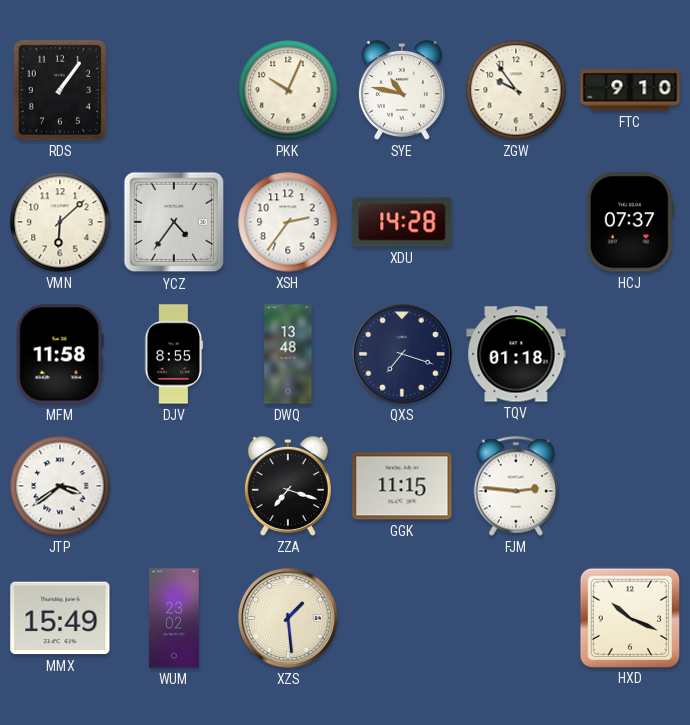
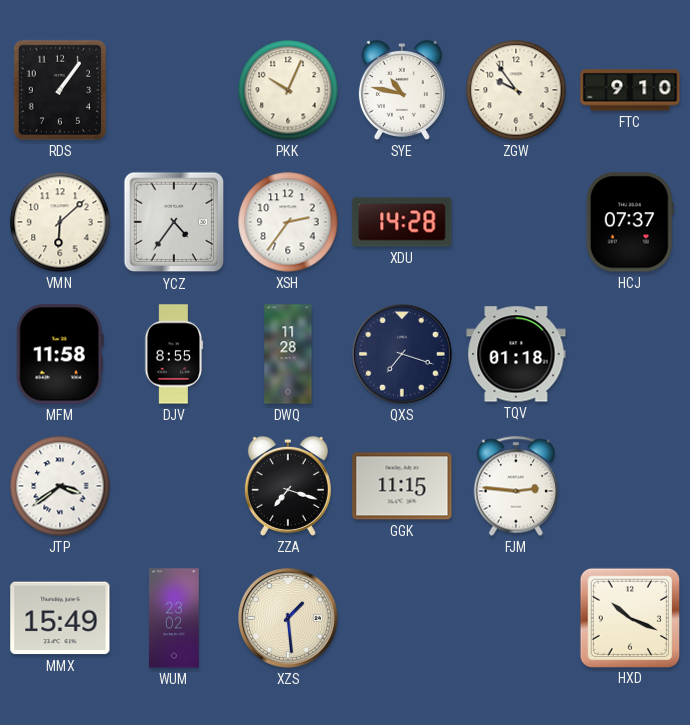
DWQ: 13:48 -> 11:28
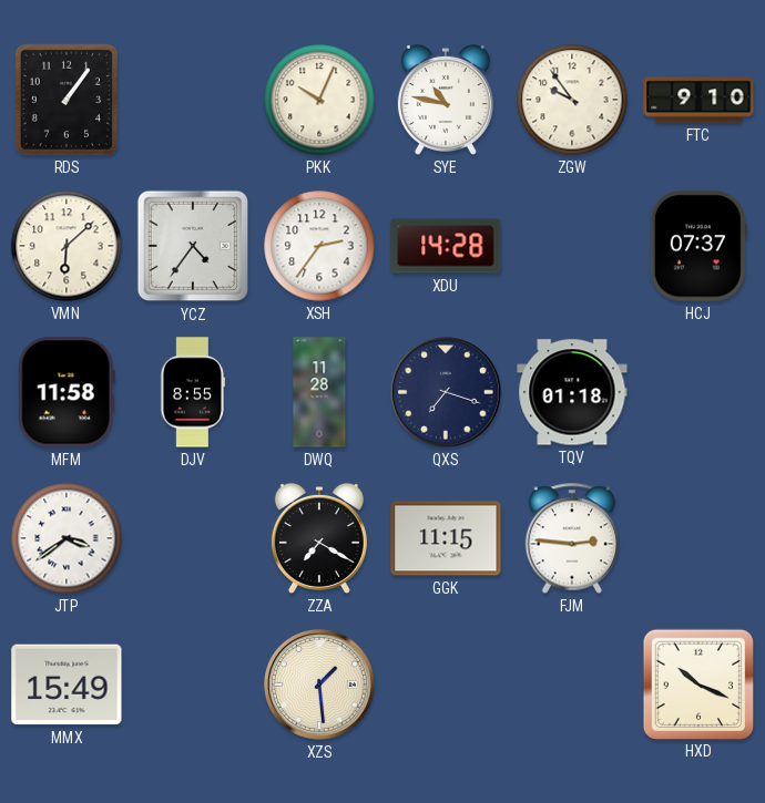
ZZA: 7:18 -> 7:20
WUM: 23:02 -> none
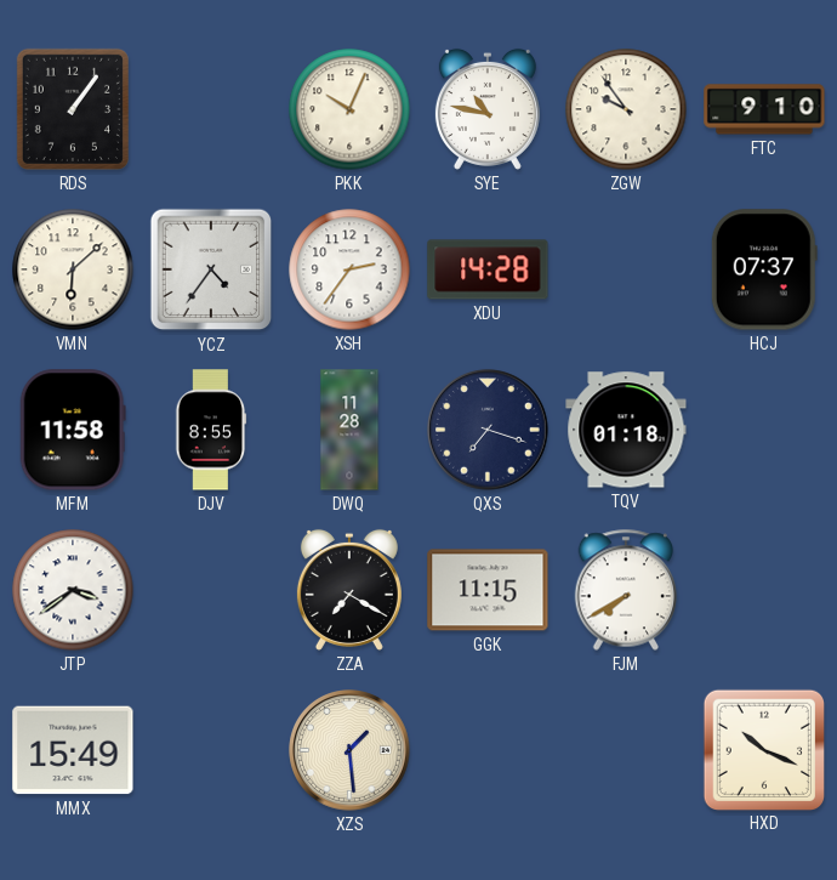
FJM: 2:46 -> 7:40
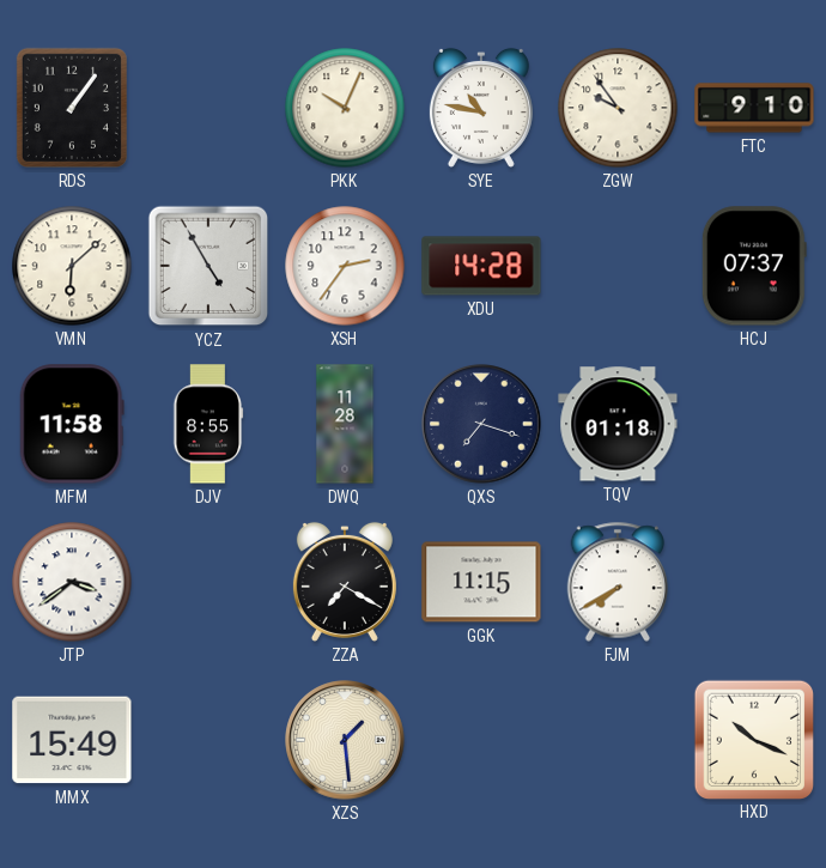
YCZ: 4:36 -> 4:55
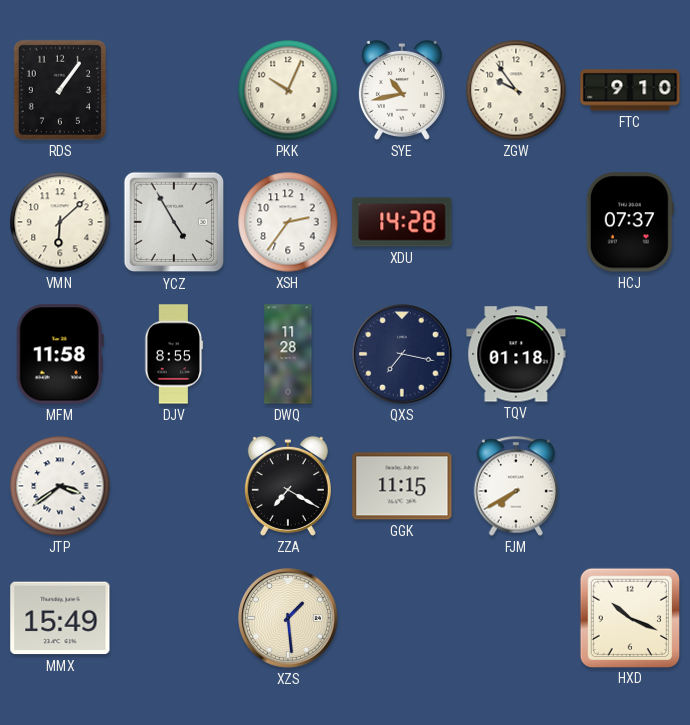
SYE: 10:47 -> 10:43
QXS: 7:18 -> 7:17
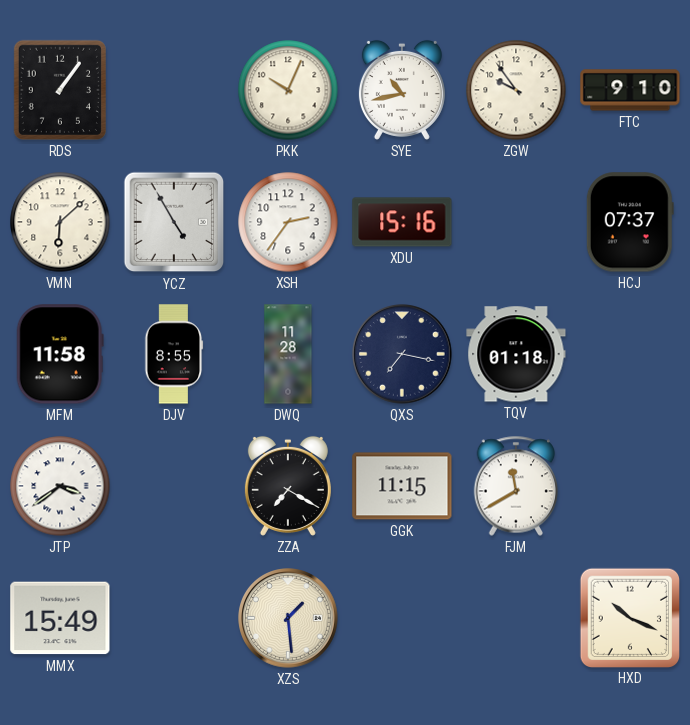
XDU: 14:28 -> 15:16
FJM: 7:40 -> 11:40
